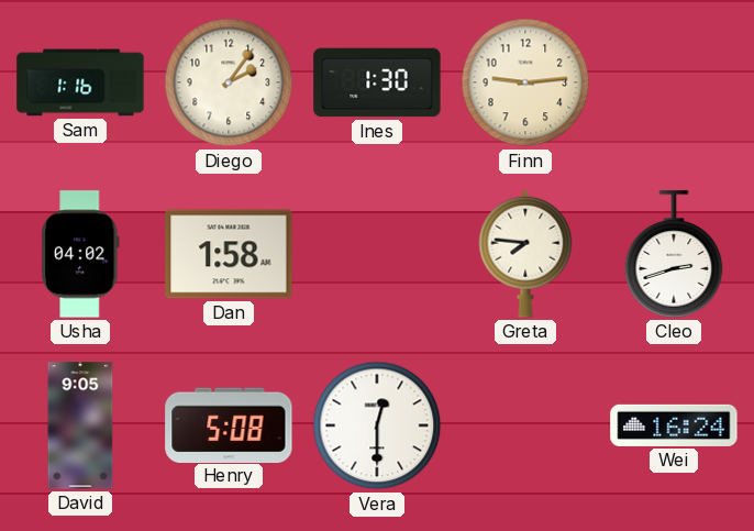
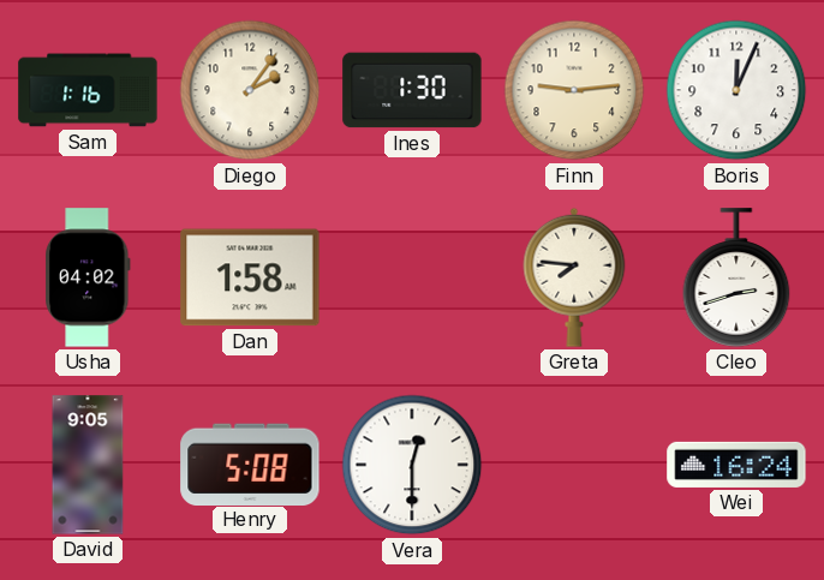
Boris: none -> 12:04
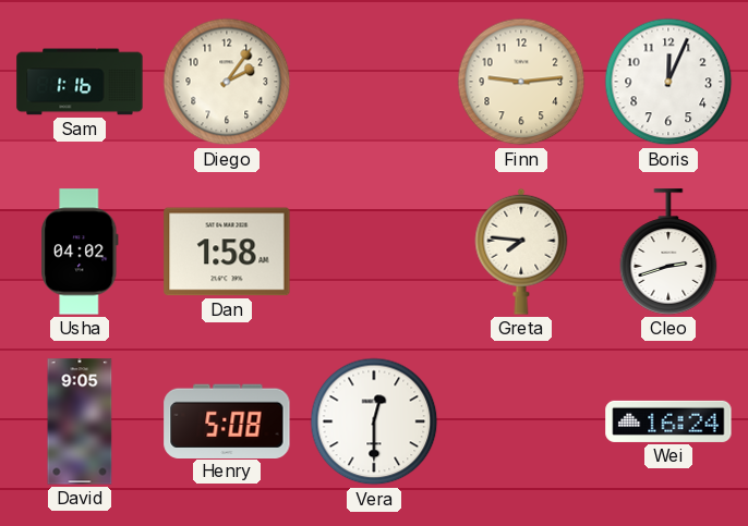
Ines: 1:30 -> none
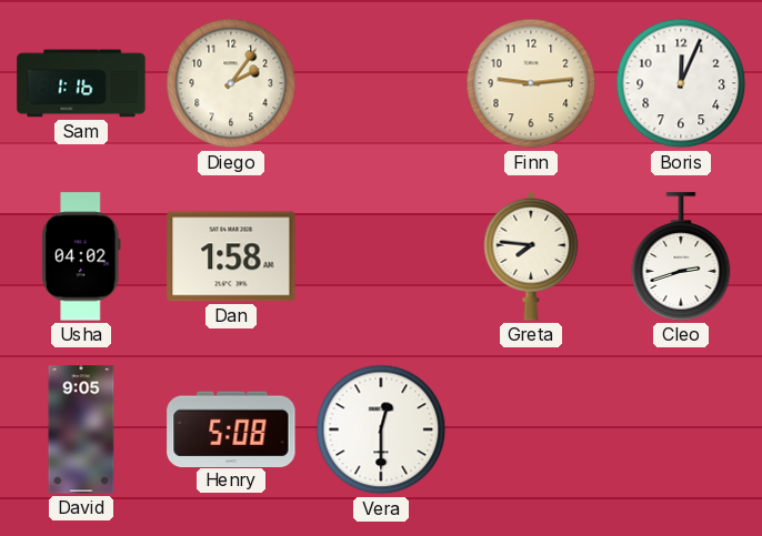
Wei: 16:24 -> none
